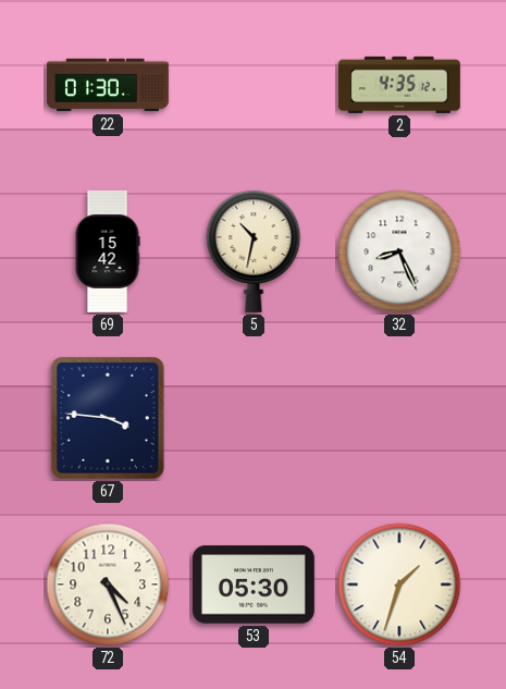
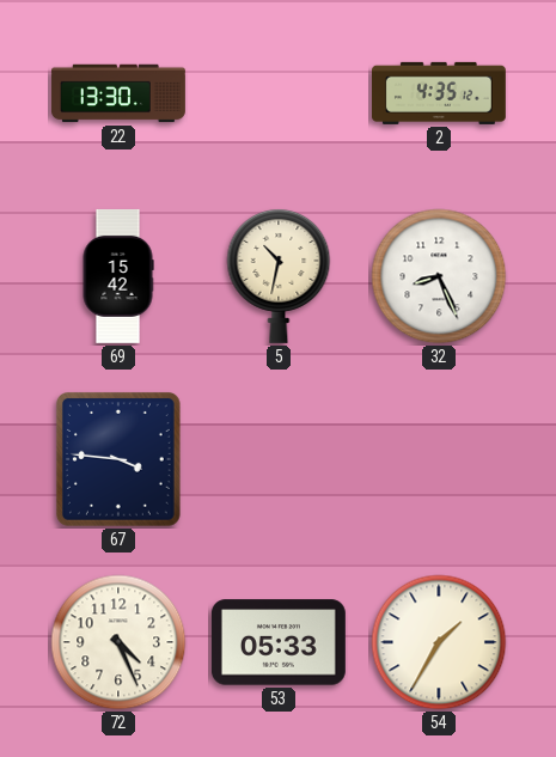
22: 01:30 -> 13:30
53: 05:30 -> 05:33
54: 1:33 -> 1:35
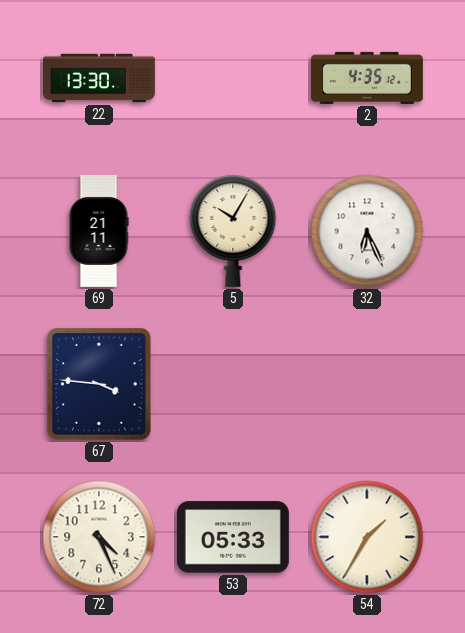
69: 15:42 -> 21:11
5: 10:32 -> 10:05
32: 8:26 -> 6:26
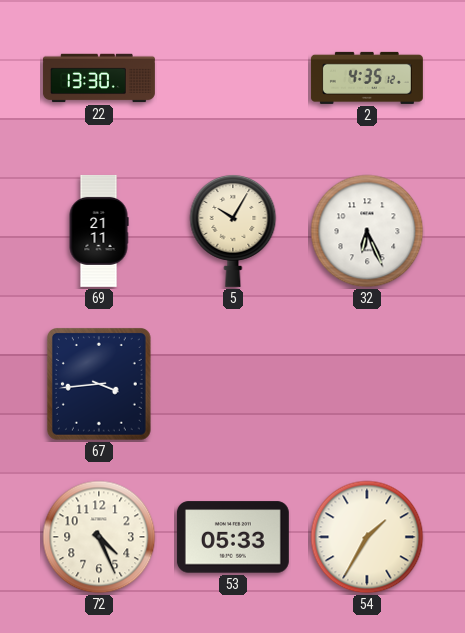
67: 3:46 -> 3:44
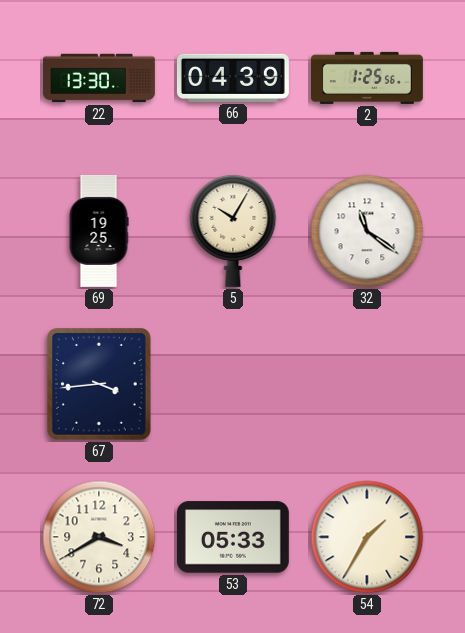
66: none -> 04:39
2: 4:35 -> 1:25
69: 21:11 -> 19:25
32: 6:26 -> 11:21
72: 4:26 -> 3:40
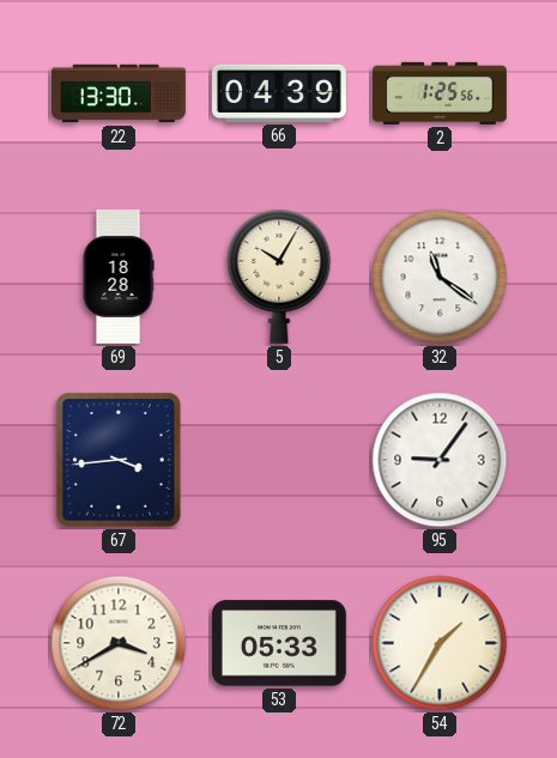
69: 19:25 -> 18:28
95: none -> 9:06
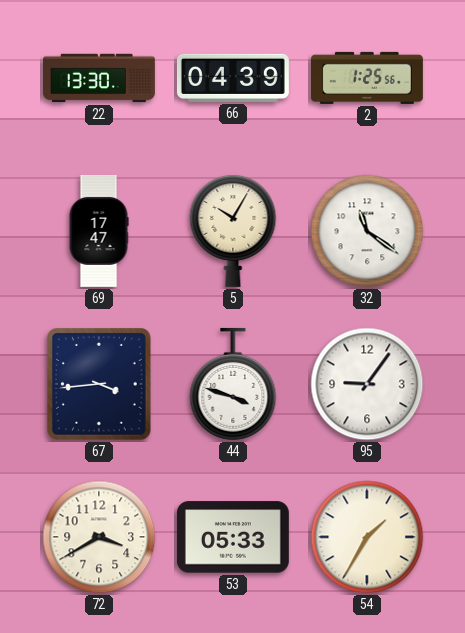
69: 18:28 -> 17:47
44: none -> 3:48
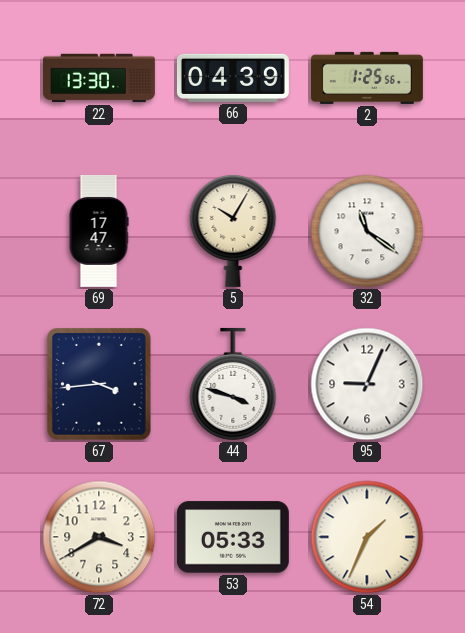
95: 9:06 -> 9:04
54: 1:35 -> 1:34
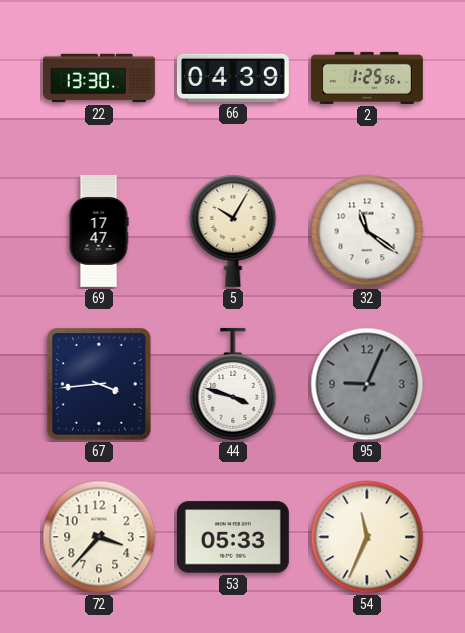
95 dial: white -> grey
72: 3:40 -> 3:37
54: 1:34 -> 11:34
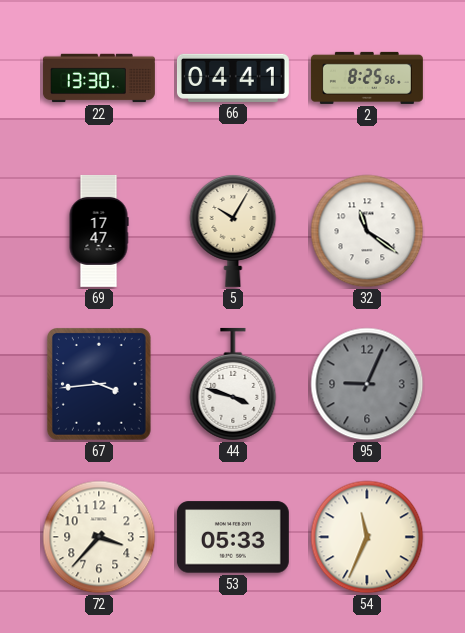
66: 04:39 -> 04:41
2: 1:25 -> 8:25
